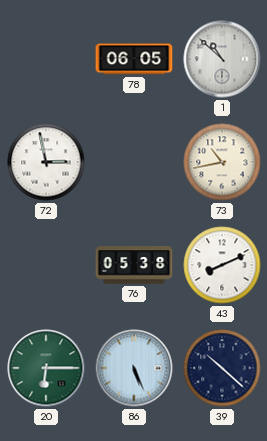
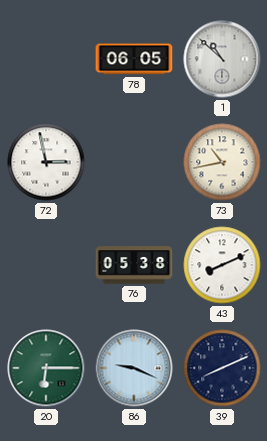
86: 5:26 -> 9:19
39: 10:22 -> 8:11
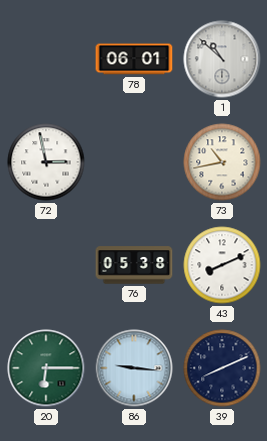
78: 06:05 -> 06:01
86: 9:19 -> 9:16
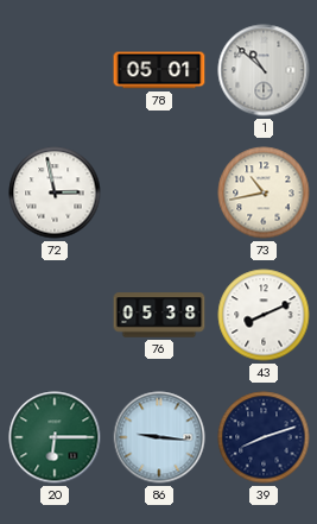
78: 06:01 -> 05:01
39: 8:11 -> 8:12
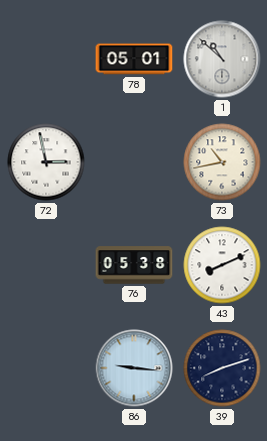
20: 6:15 -> none
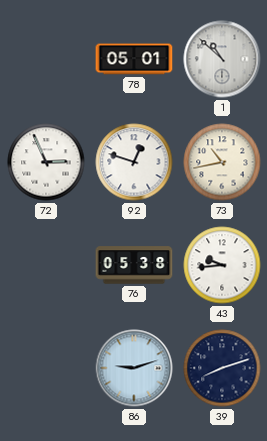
72: 2:58 -> 2:56
92: none -> 12:48
43: 8:11 -> 9:44
86: 9:16 -> 9:12
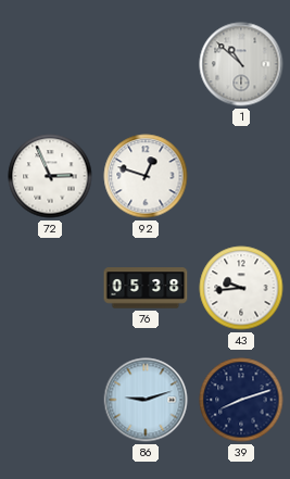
78: 05:01 -> none
73: 10:43 -> none
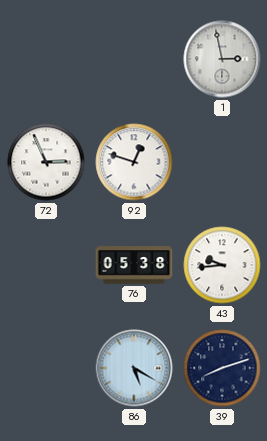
1: 10:52 -> 2:58
86: 9:12 -> 5:20
